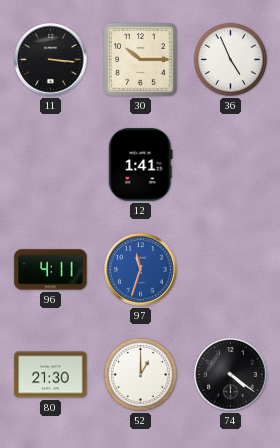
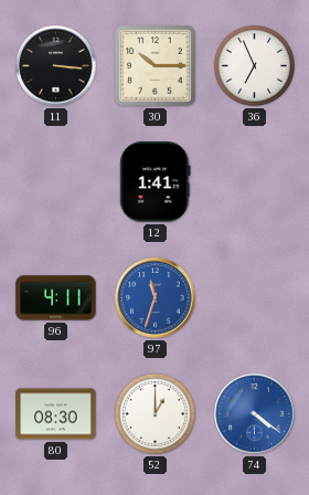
36: 4:56 -> 6:56
80: 21:30 -> 08:30
74 dial: black -> blue
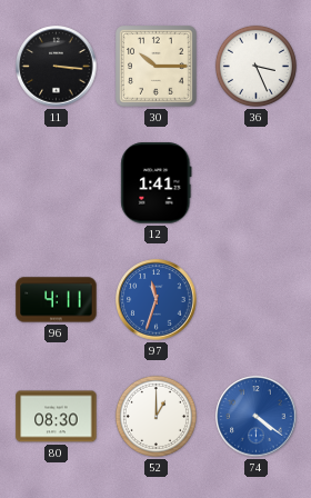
36: 6:56 -> 3:26
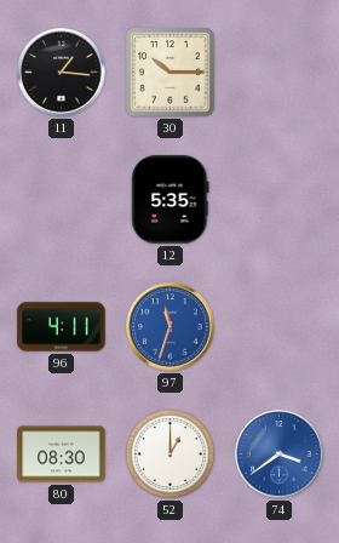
11: 3:16 -> 1:16
36: 3:26 -> none
12: 1:41 -> 5:35
74: 4:21 -> 3:39
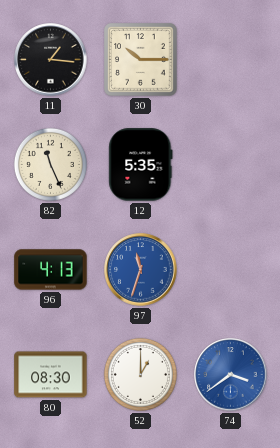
82: none -> 11:26
96: 4:11 -> 4:13
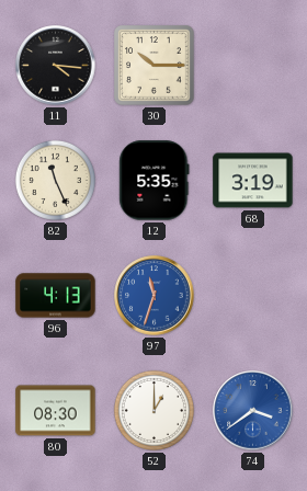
11: 1:16 -> 4:16
68: none -> 3:19
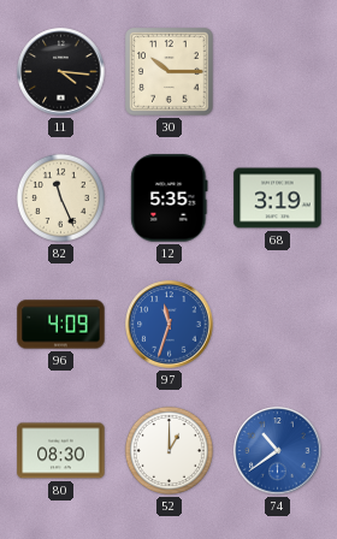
96: 4:13 -> 4:09
74: 3:39 -> 10:39
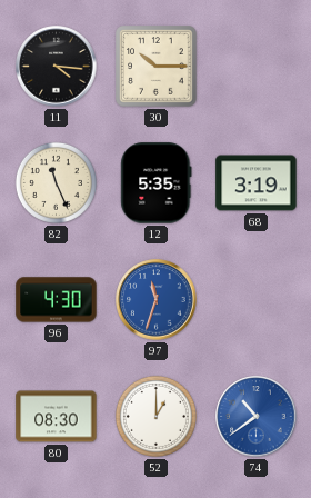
96: 4:09 -> 4:30
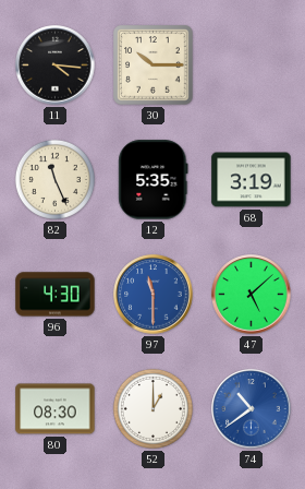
97: 11:33 -> 11:30
47: none -> 5:08
